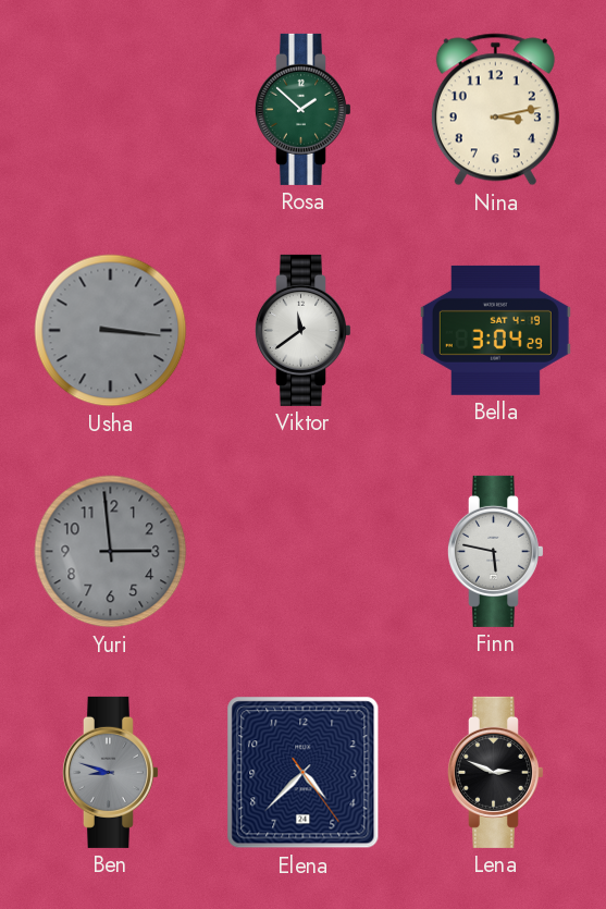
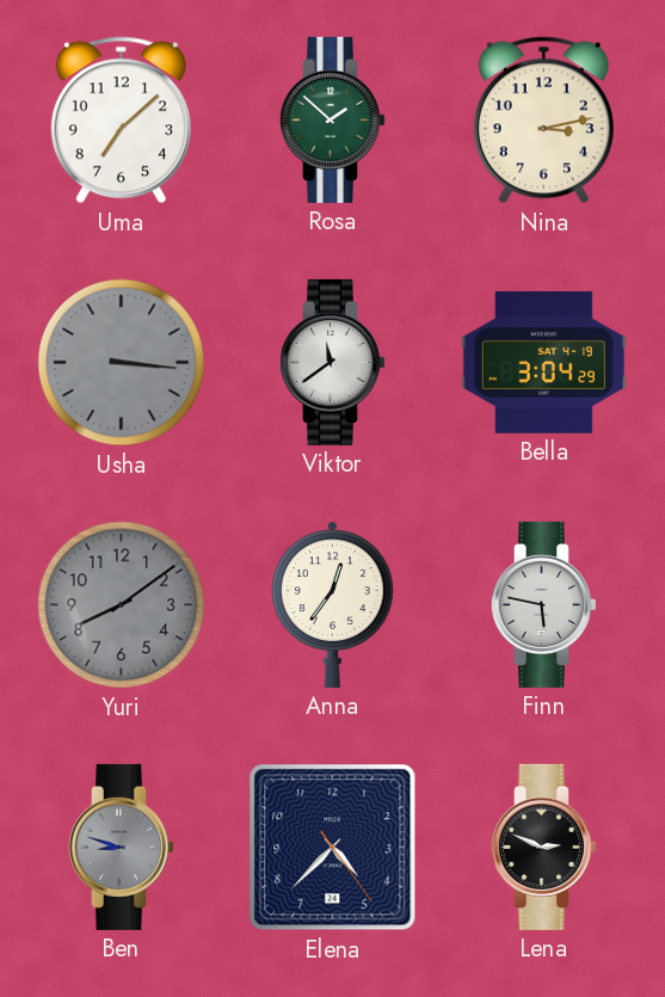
Uma: none -> 7:08
Yuri: 2:59 -> 8:09
Anna: none -> 12:36
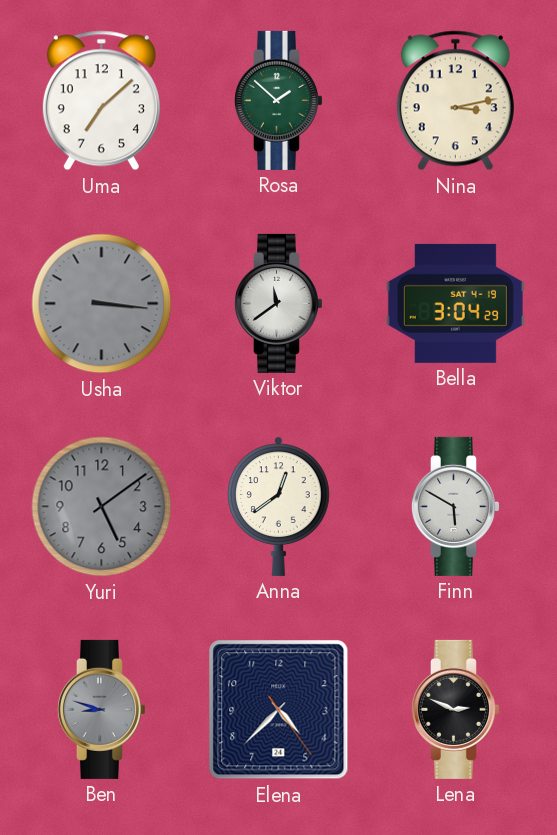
Yuri: 8:09 -> 5:09
Anna: 12:36 -> 12:39
Finn: 5:47 -> 5:50
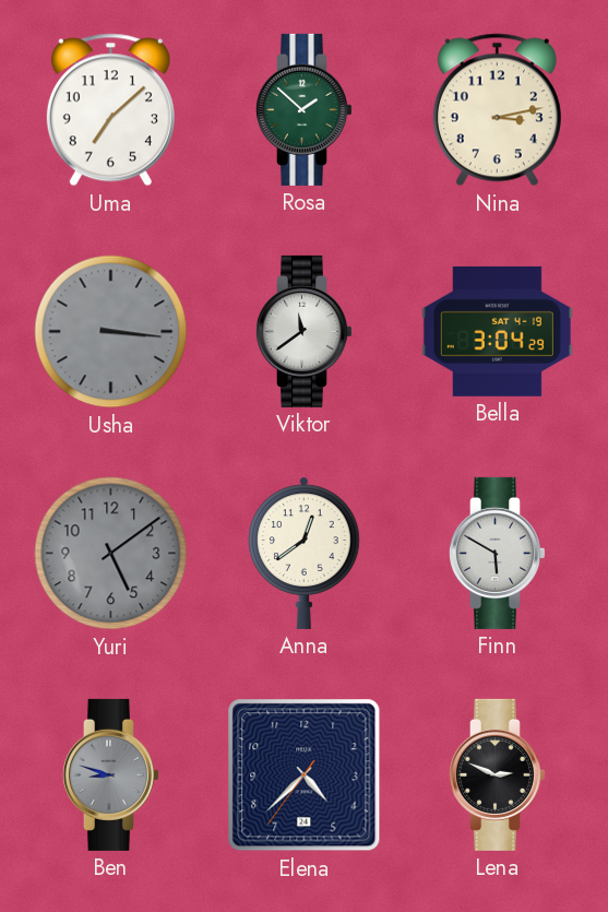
Elena: 4:37:24 -> 4:37:36
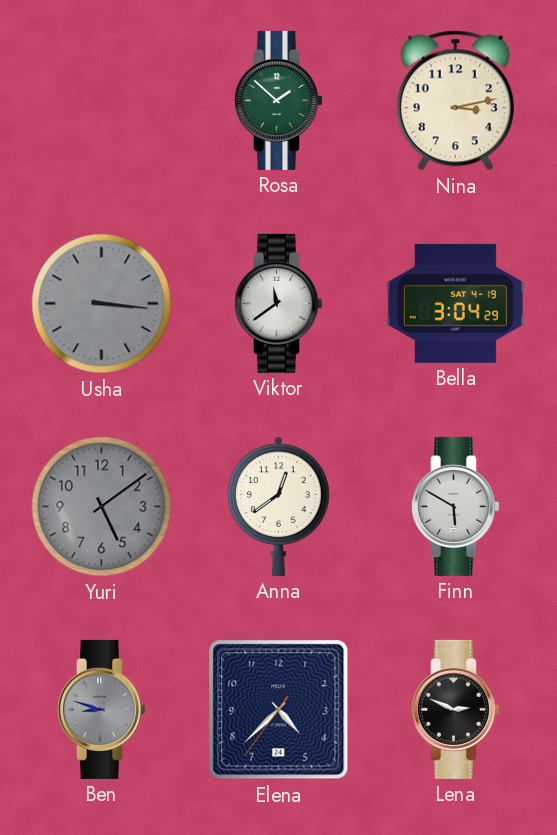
Uma: 7:08 -> none
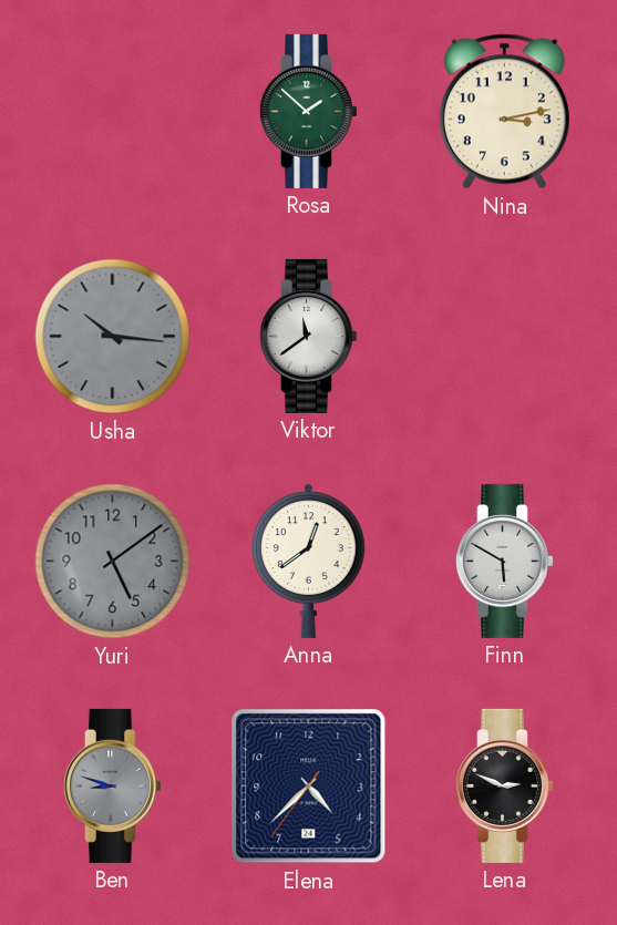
Usha: 3:16 -> 10:16
Bella: 3:04 -> none
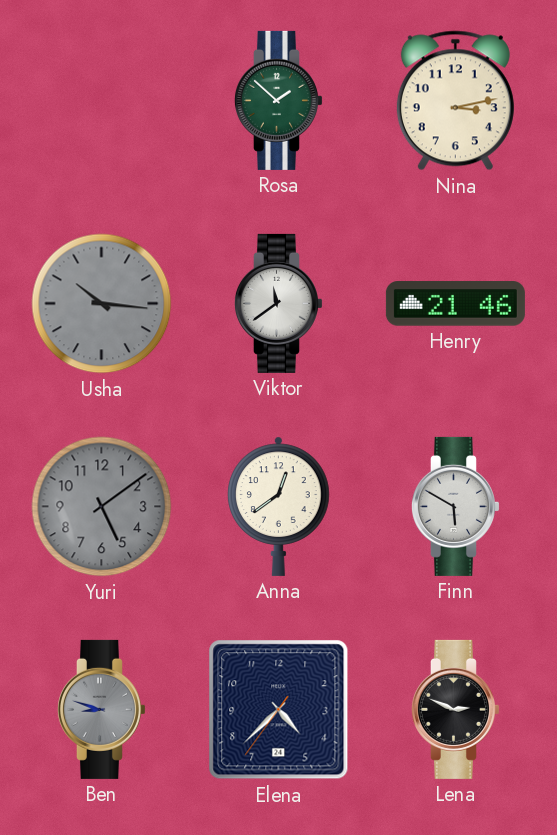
Henry: none -> 21:46
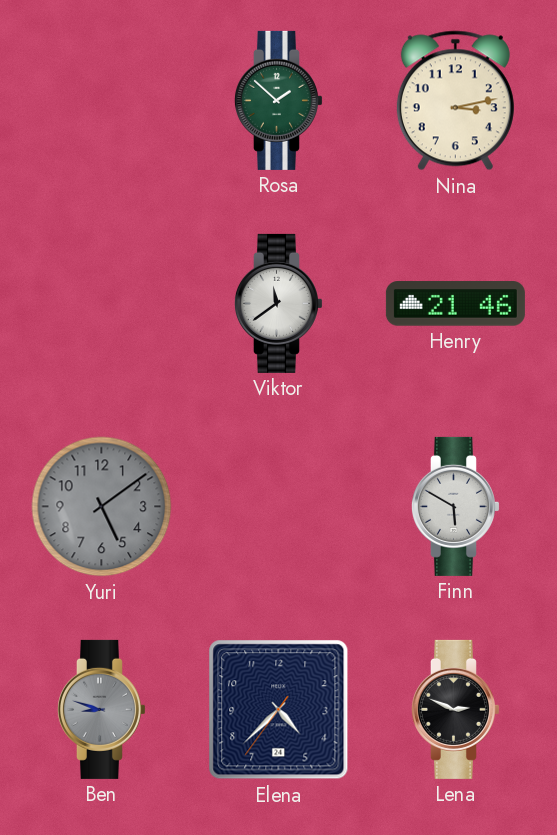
Usha: 10:16 -> none
Anna: 12:39 -> none
